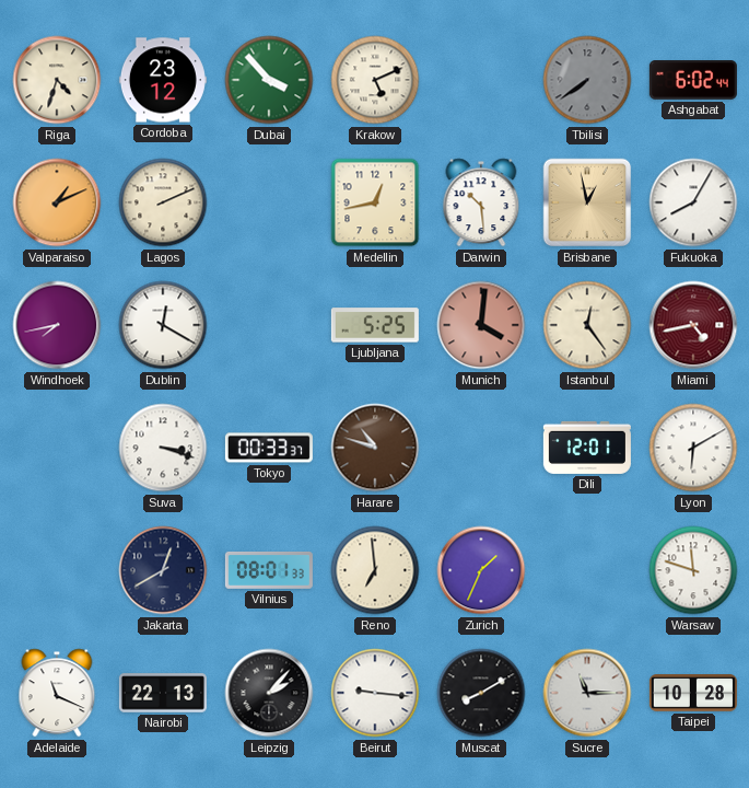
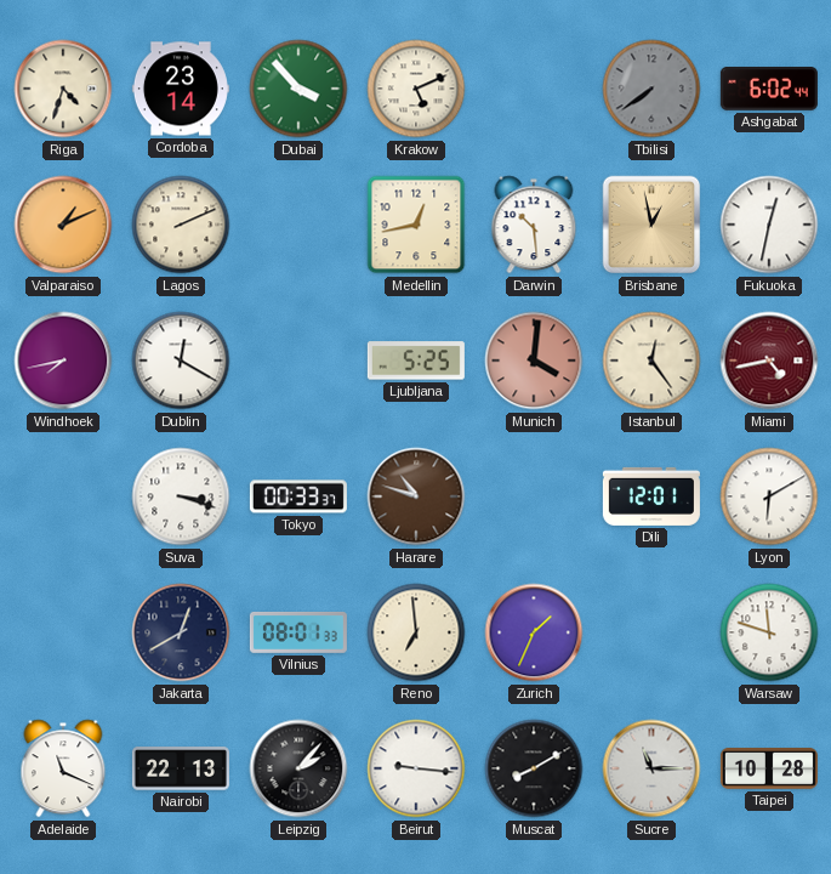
Cordoba: 23:12 -> 23:14
Fukuoka: 8:05 -> 12:32
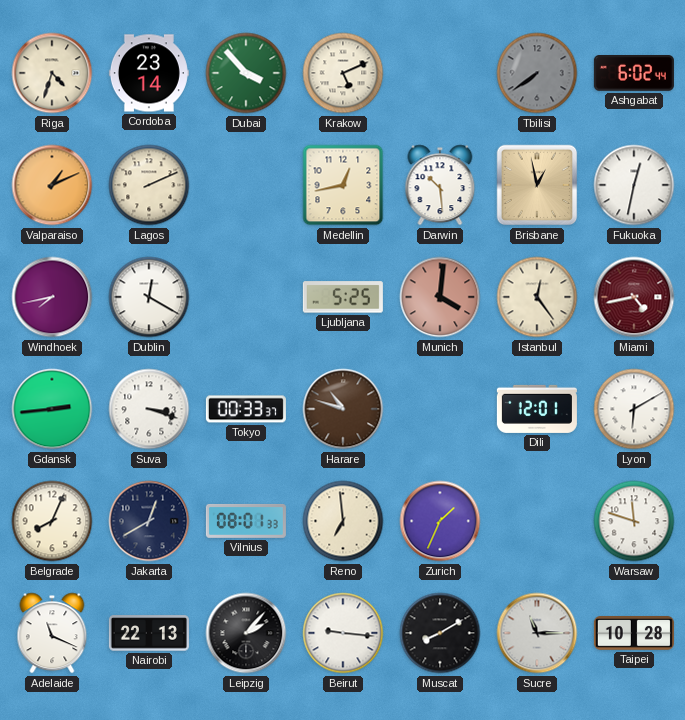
Gdansk: none -> 2:44
Belgrade: none -> 8:04
